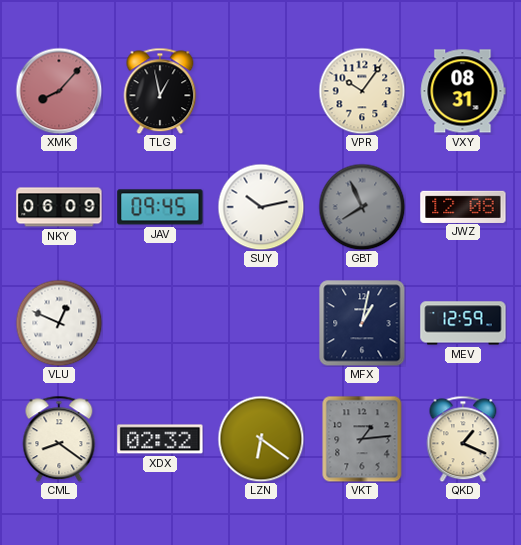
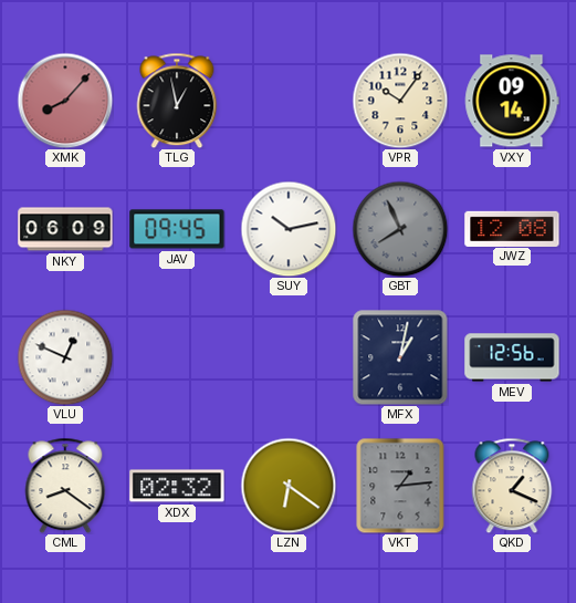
VXY: 08:31 -> 09:14
MEV: 12:59 -> 12:56
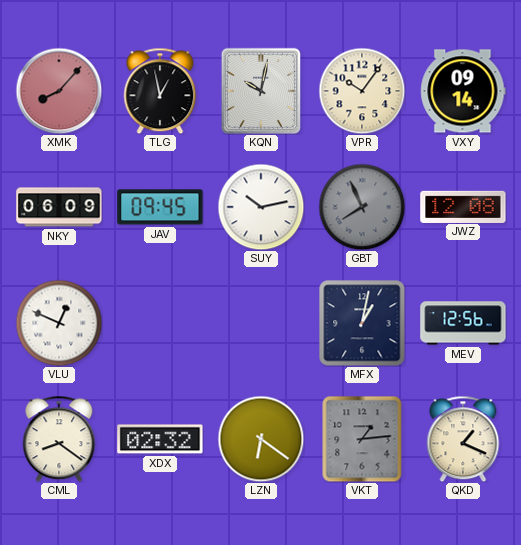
KQN: none -> 10:02
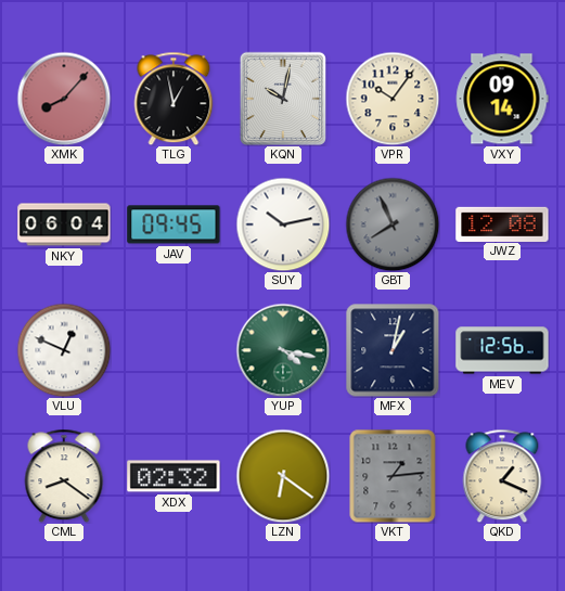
NKY: 06:09 -> 06:04
YUP: none -> 4:17
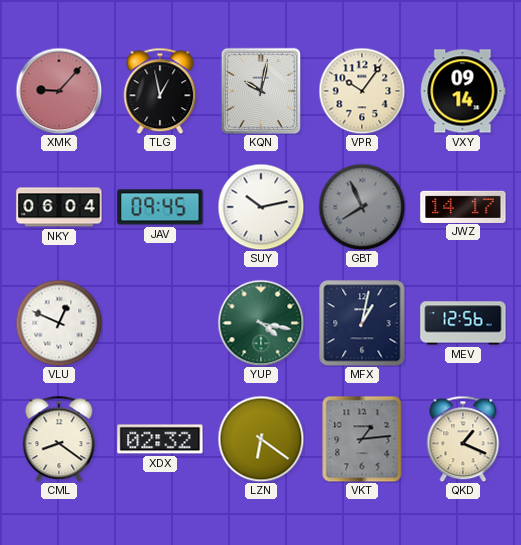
XMK: 8:07 -> 9:07
JWZ: 12:08 -> 14:17
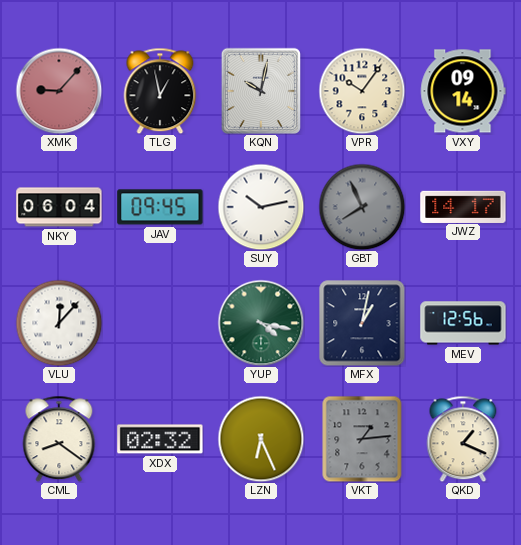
VLU: 12:49 -> 12:07
LZN: 6:21 -> 6:26
